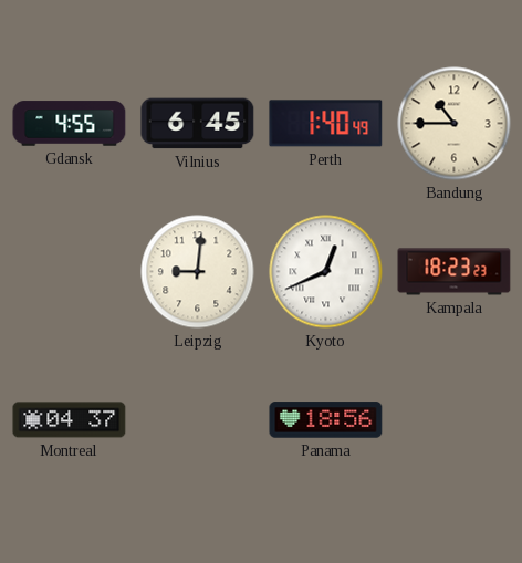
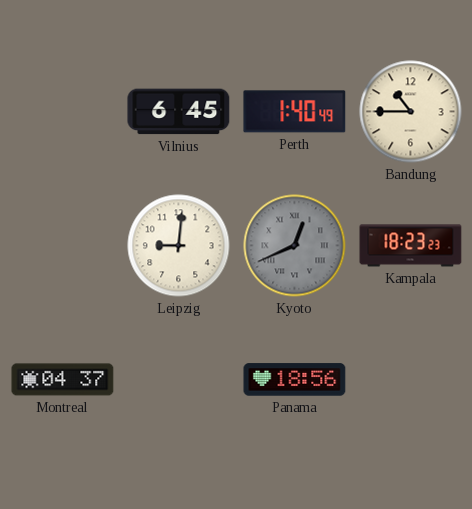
Gdansk: 4:55 -> none
Kyoto dial: white -> grey
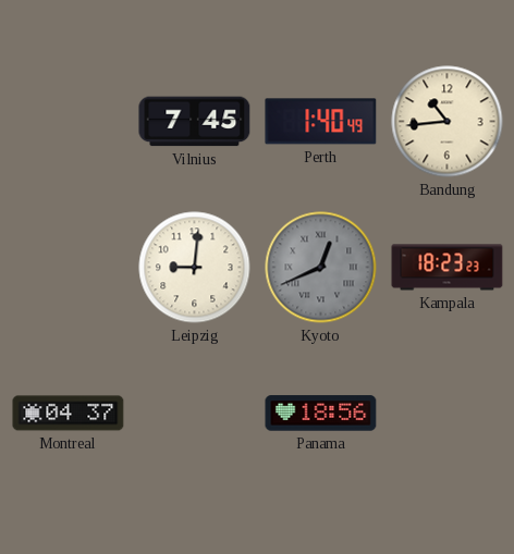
Vilnius: 6:45 -> 7:45
Bandung: 10:45 -> 10:44
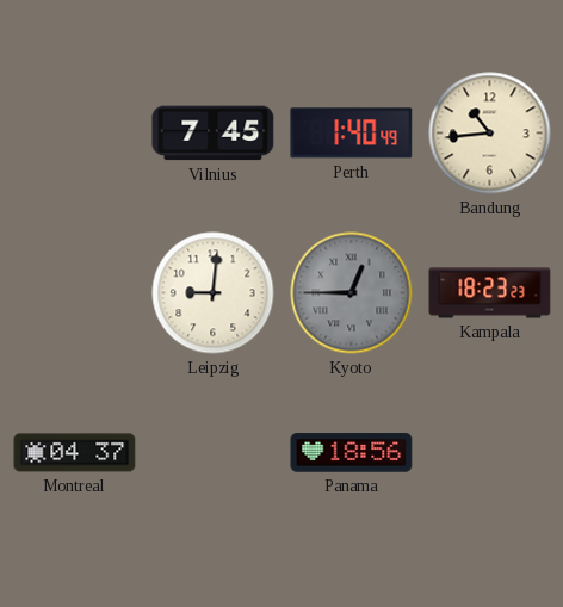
Kyoto: 12:41 -> 12:45
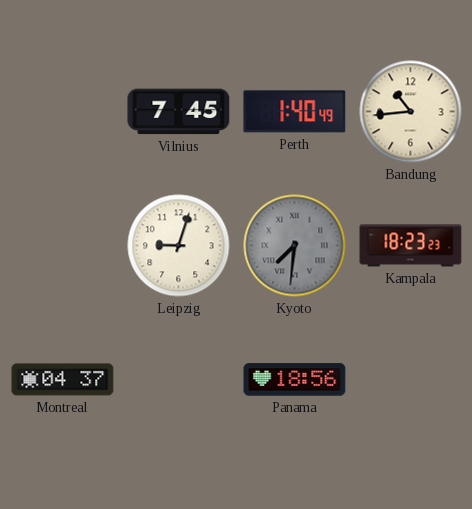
Leipzig: 9:01 -> 9:03
Kyoto: 12:45 -> 7:31
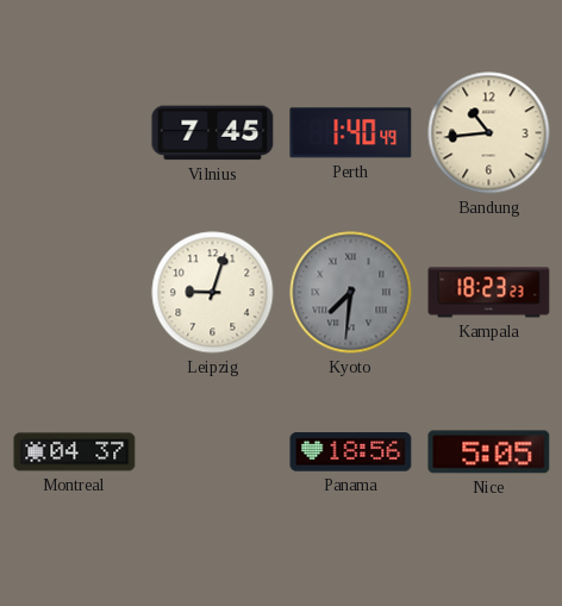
Nice: none -> 5:05
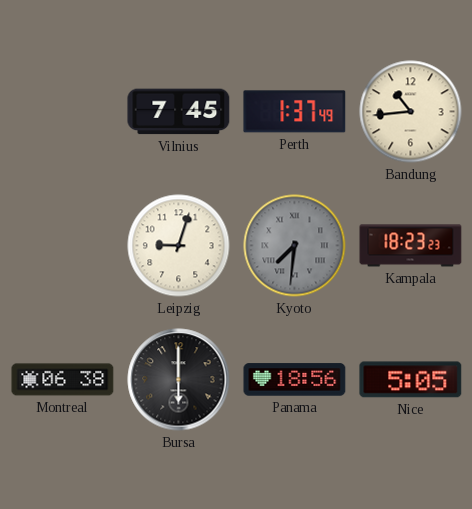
Perth: 1:40 -> 1:37
Montreal: 04:37 -> 06:38
Bursa: none -> 6:00
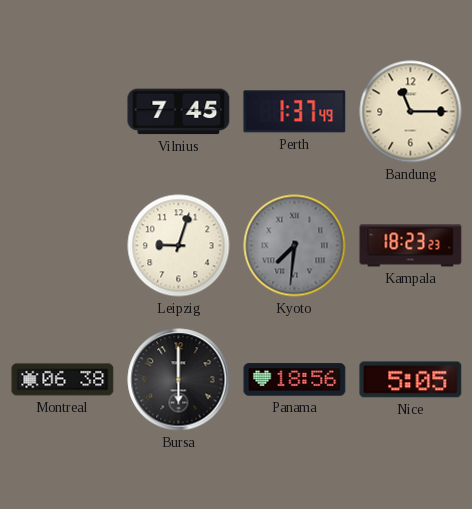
Bandung: 10:44 -> 11:15
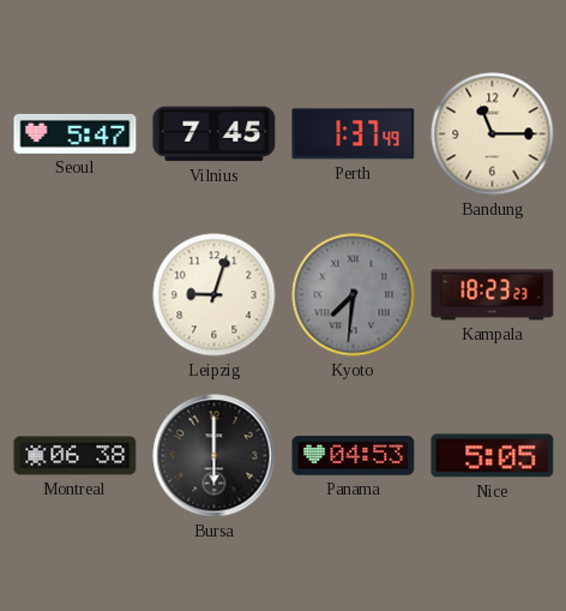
Seoul: none -> 5:47
Panama: 18:56 -> 04:53
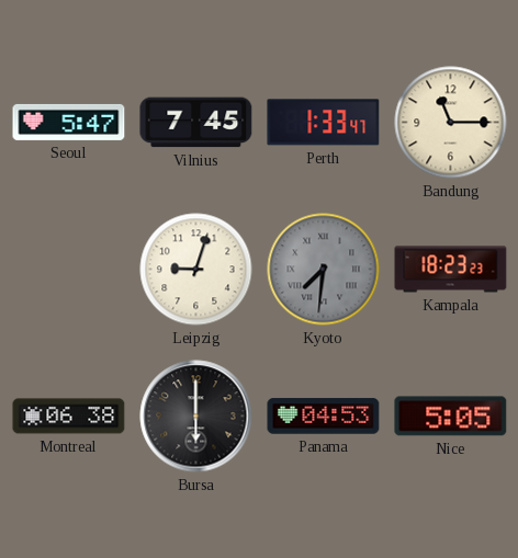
Perth: 1:37 -> 1:33
